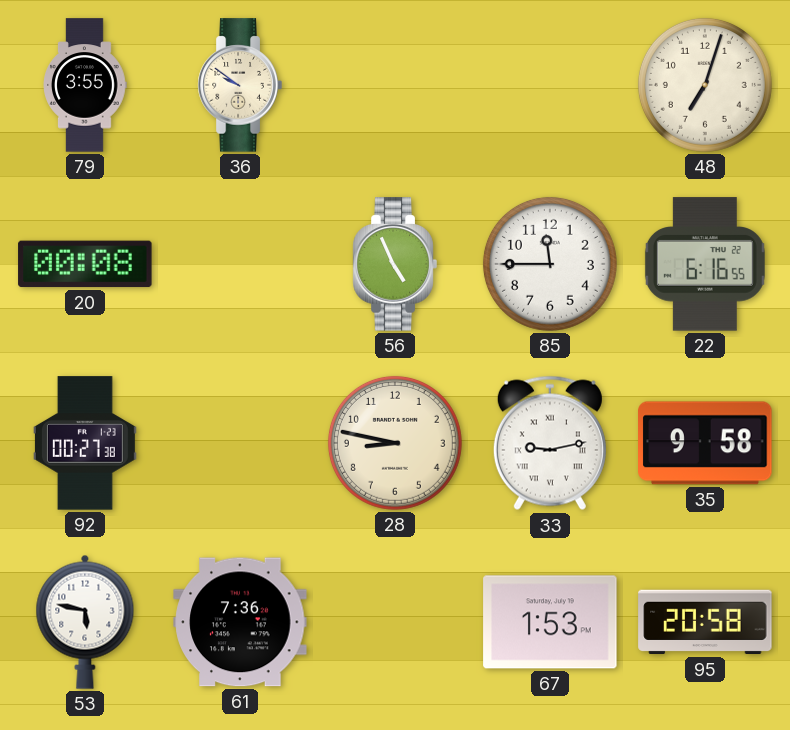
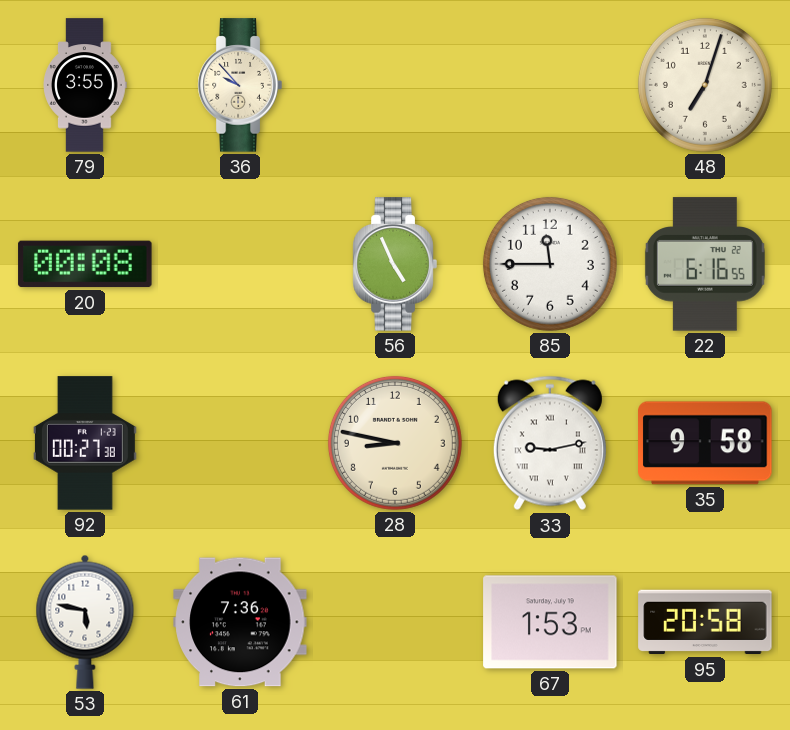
36: 9:51 -> 9:53
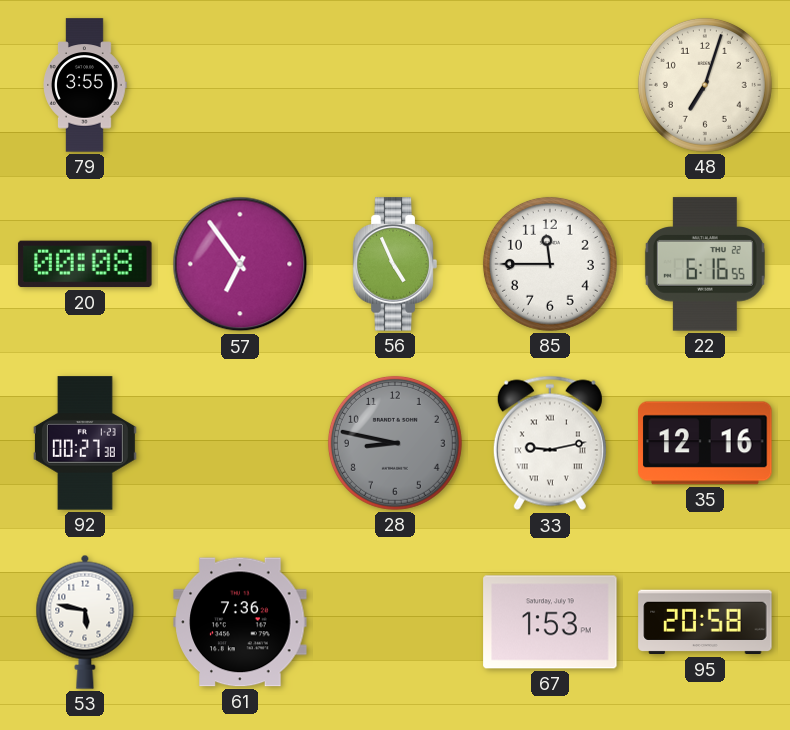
36: 9:53 -> none
57: none -> 6:54
28 dial: cream -> grey
35: 9:58 -> 12:16
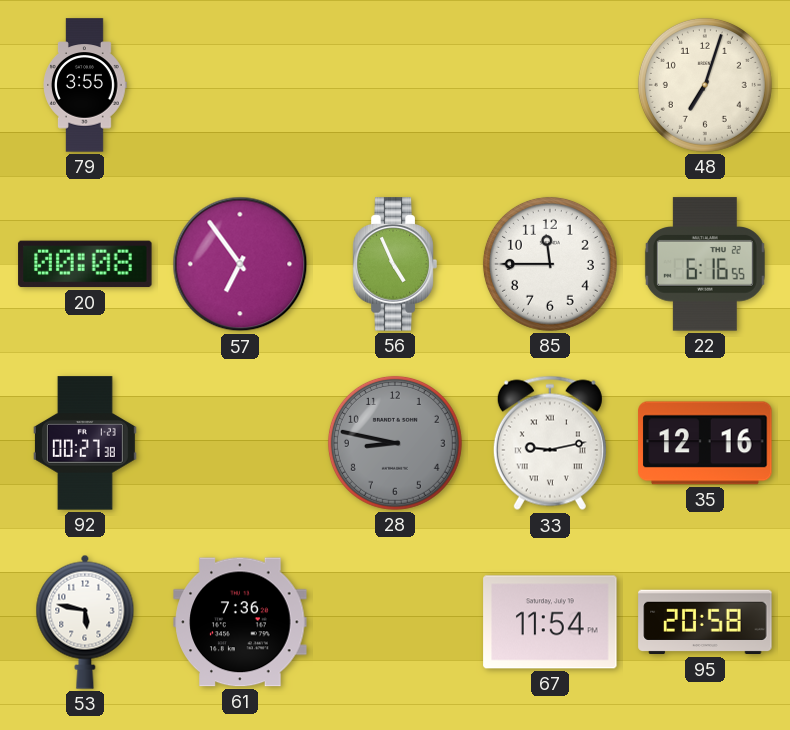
67: 1:53 -> 11:54
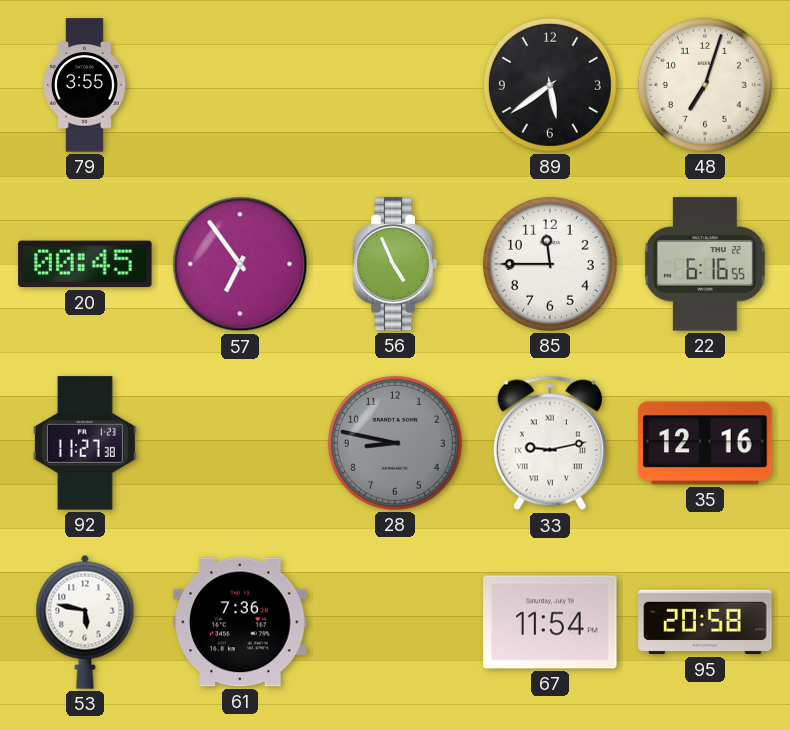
89: none -> 5:39
20: 00:08 -> 00:45
92: 00:27 -> 11:27
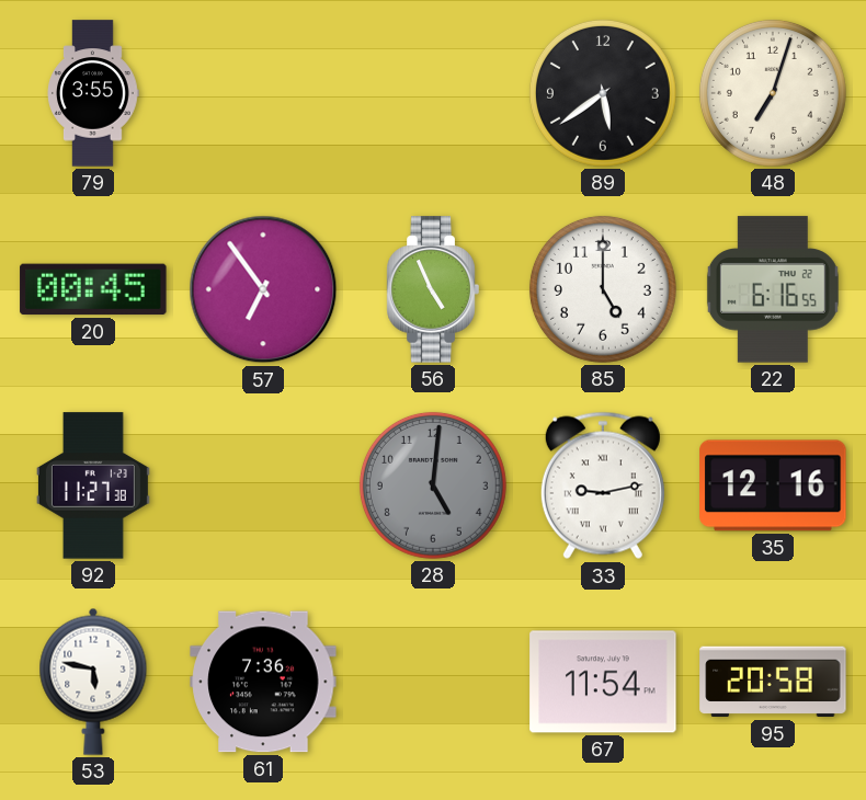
85: 11:45 -> 5:00
28: 8:47 -> 5:01
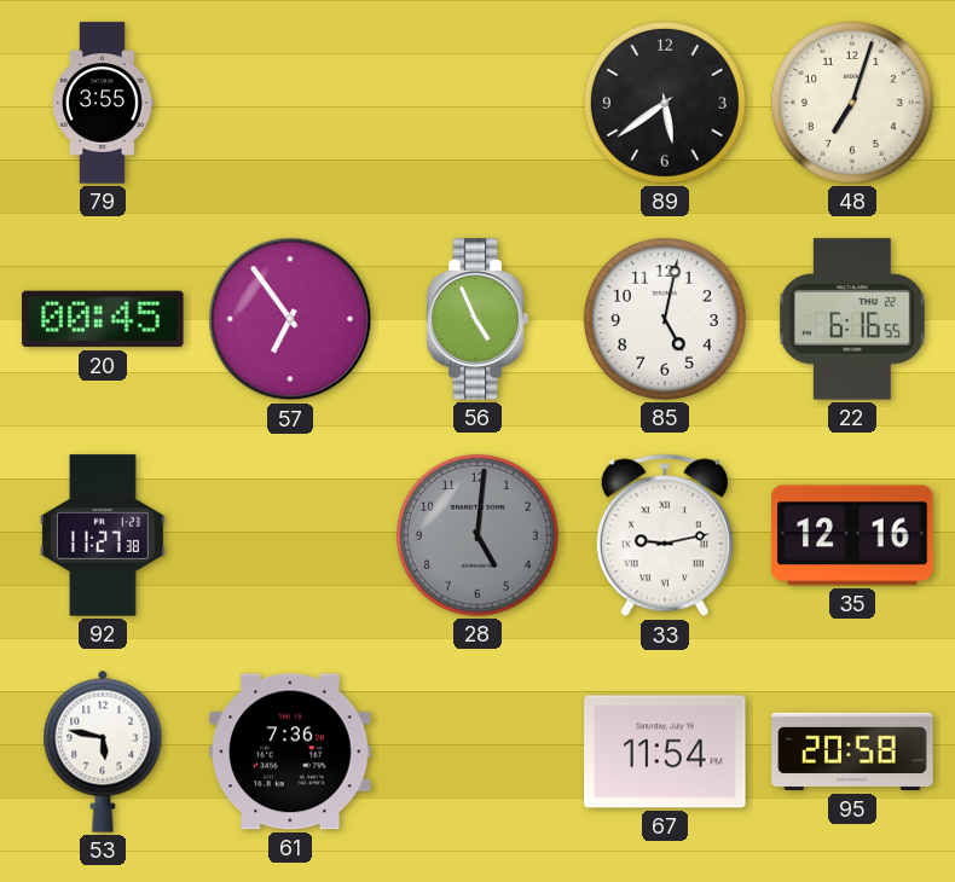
85: 5:00 -> 5:02
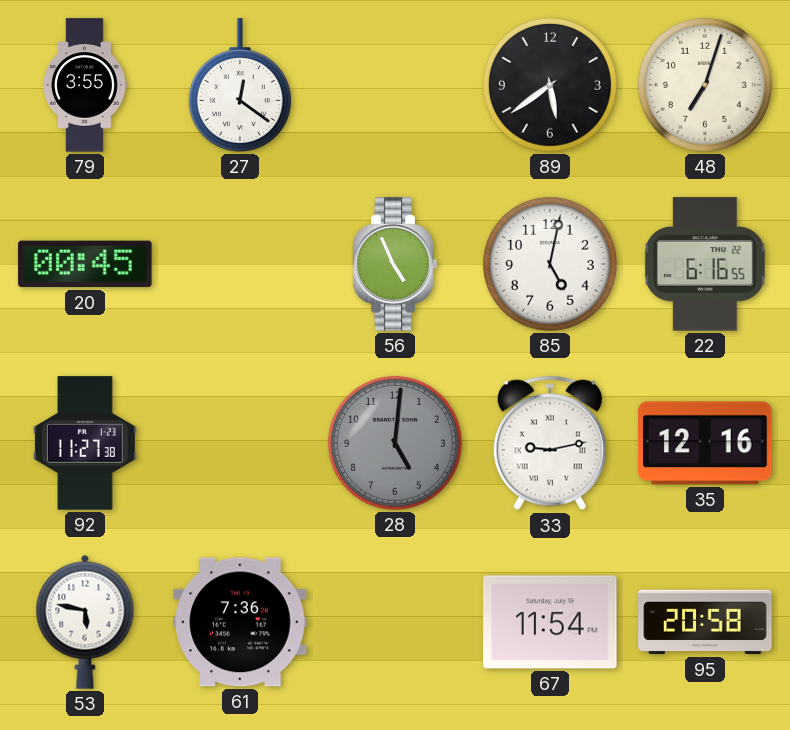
27: none -> 12:21
57: 6:54 -> none
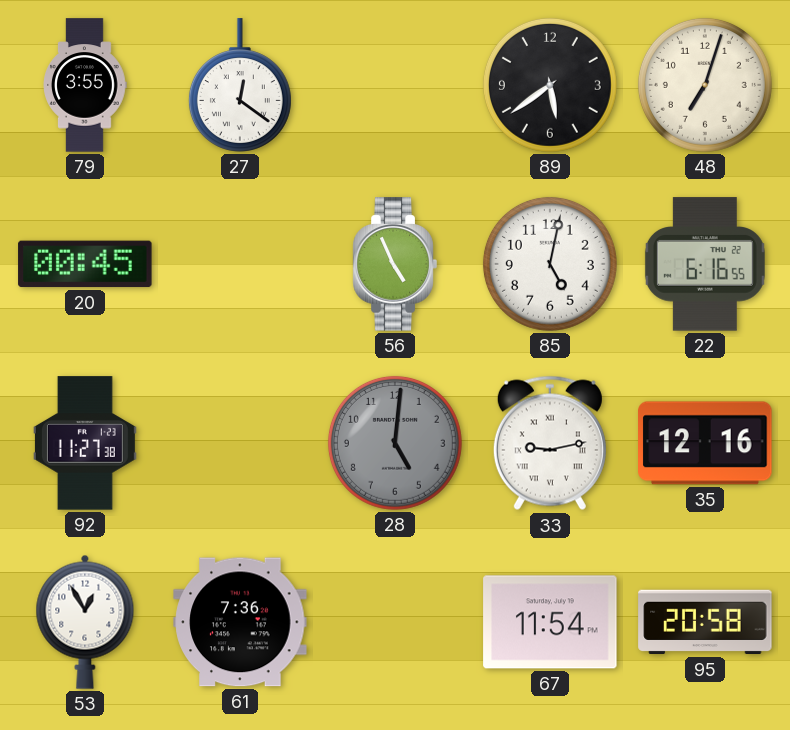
53: 5:47 -> 12:55
